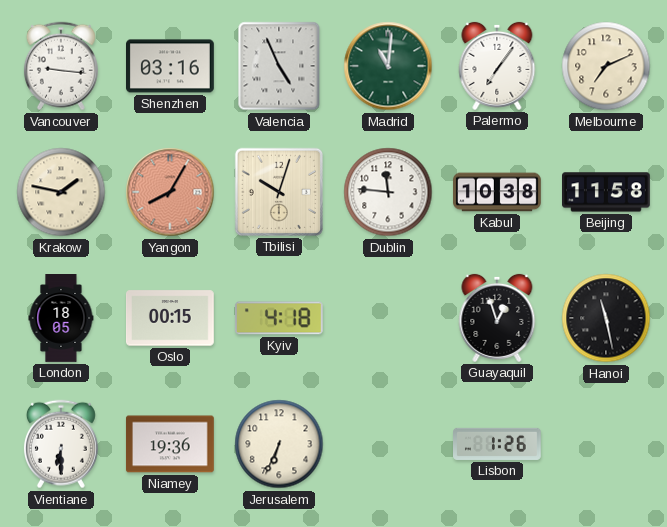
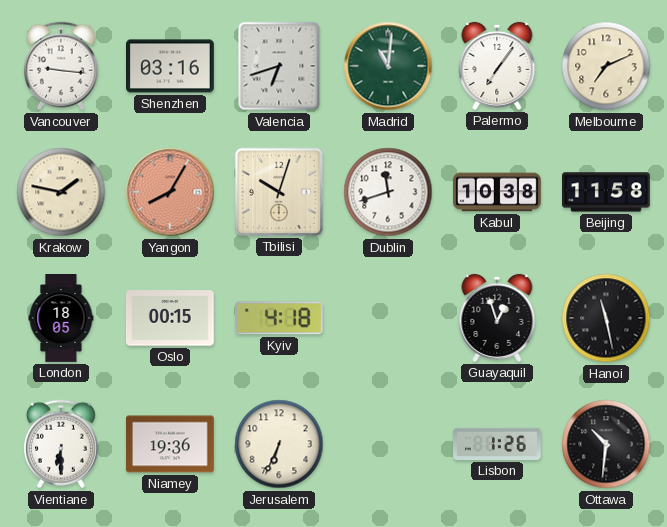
Valencia: 4:56 -> 6:42
Dublin: 11:46 -> 11:42
Ottawa: none -> 10:31
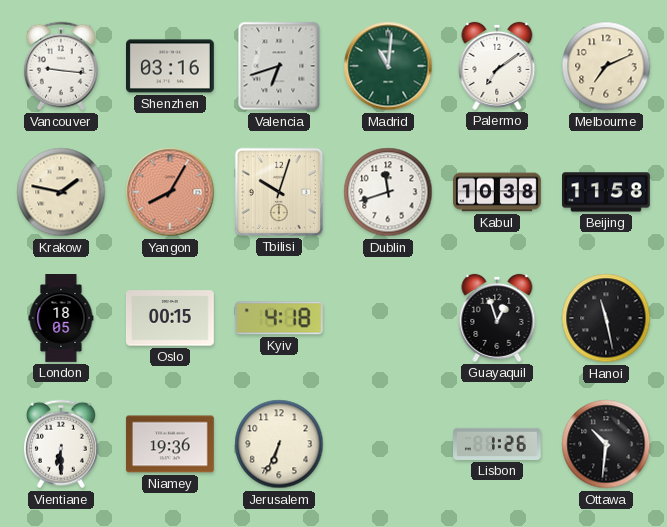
Palermo: 7:06 -> 7:09
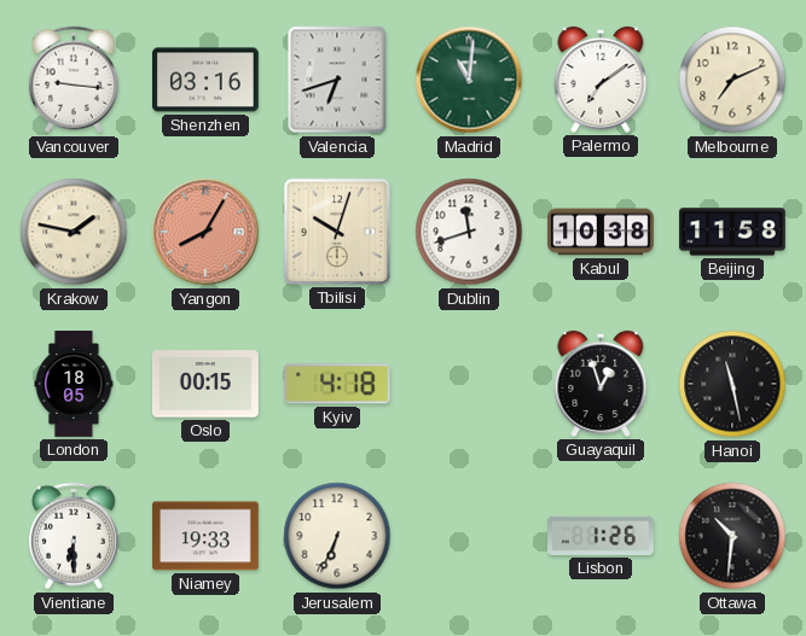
Niamey: 19:36 -> 19:33
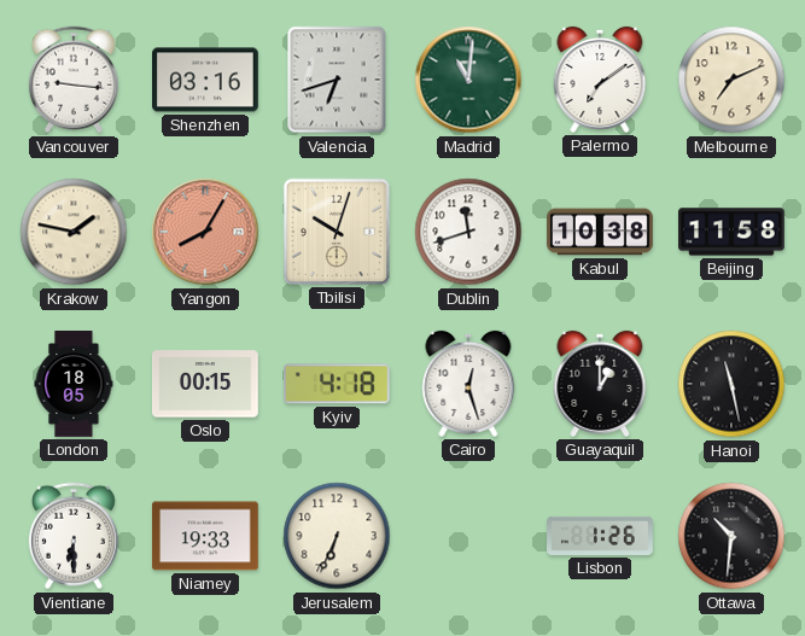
Cairo: none -> 12:27
Guayaquil: 12:57 -> 1:00
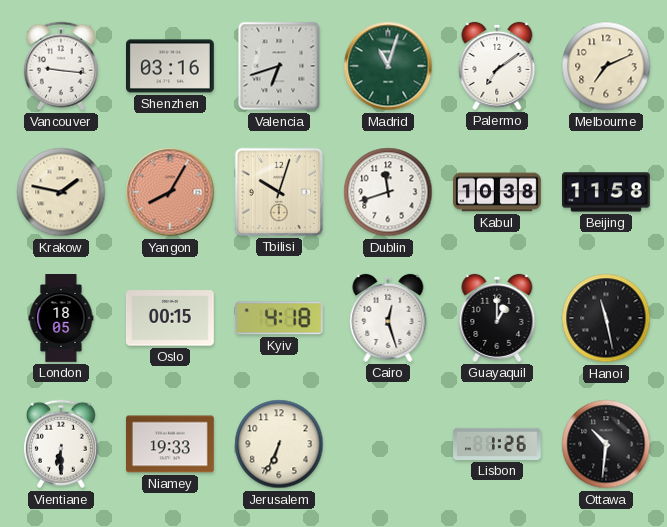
Madrid: 11:01 -> 11:03
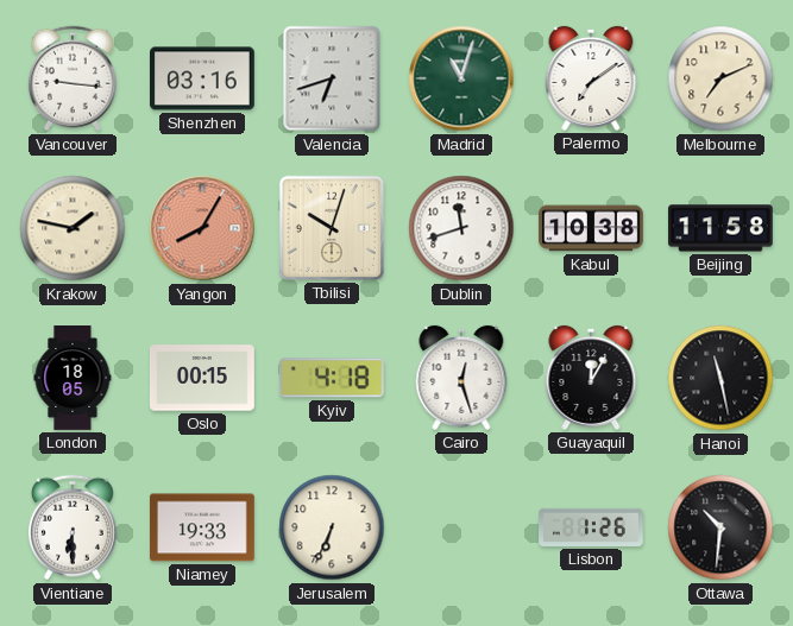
Guayaquil: 1:00 -> 12:05
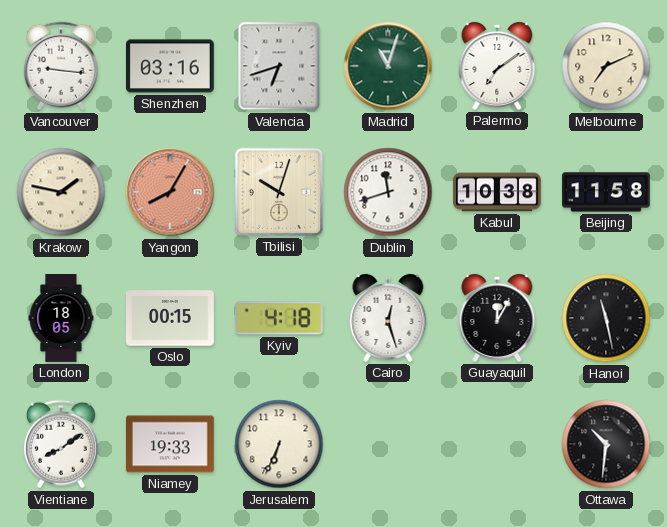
Vientiane: 6:30 -> 8:09
Lisbon: 1:26 -> none
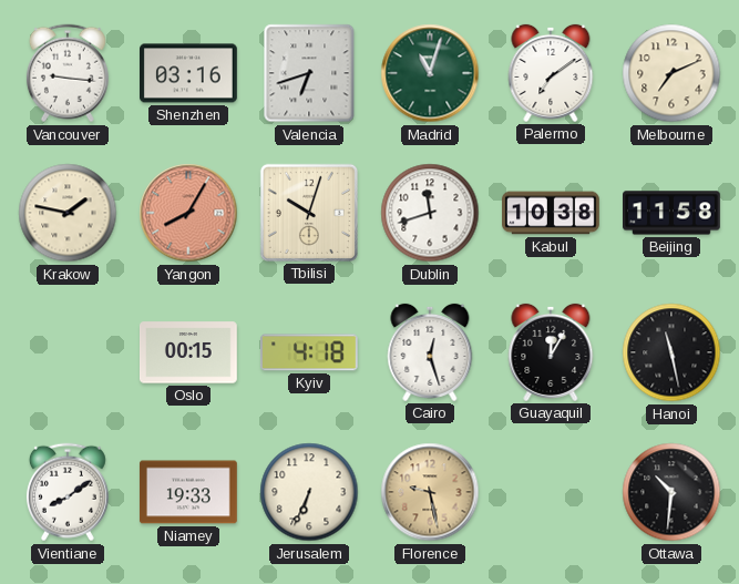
London: 18:05 -> none
Florence: none -> 9:28
